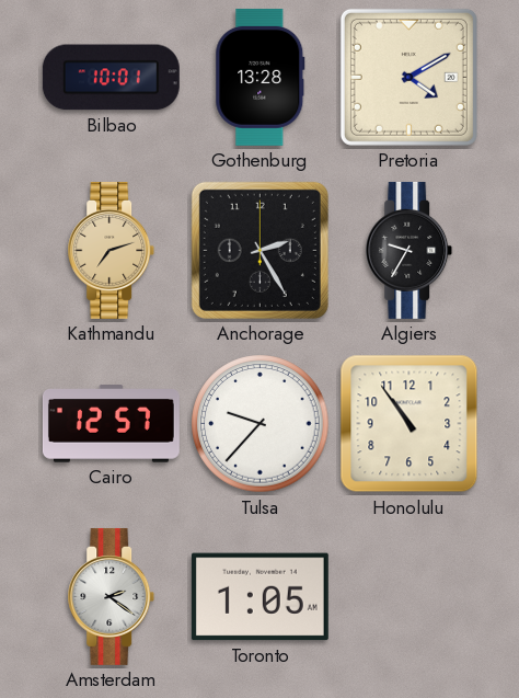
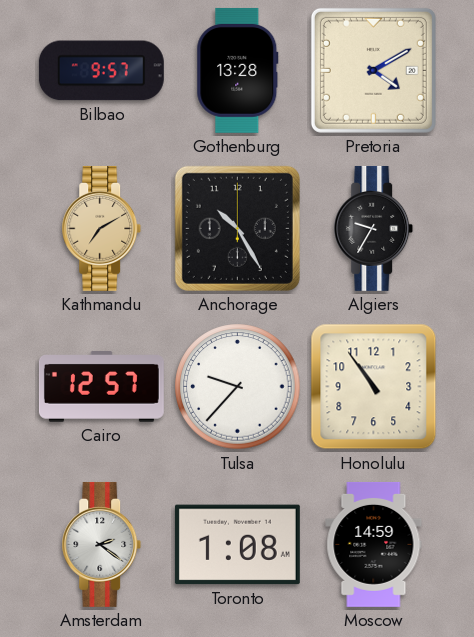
Bilbao: 10:01 -> 9:57
Kathmandu: 7:12 -> 7:10
Anchorage: 2:25 -> 10:25
Toronto: 1:05 -> 1:08
Moscow: none -> 14:59
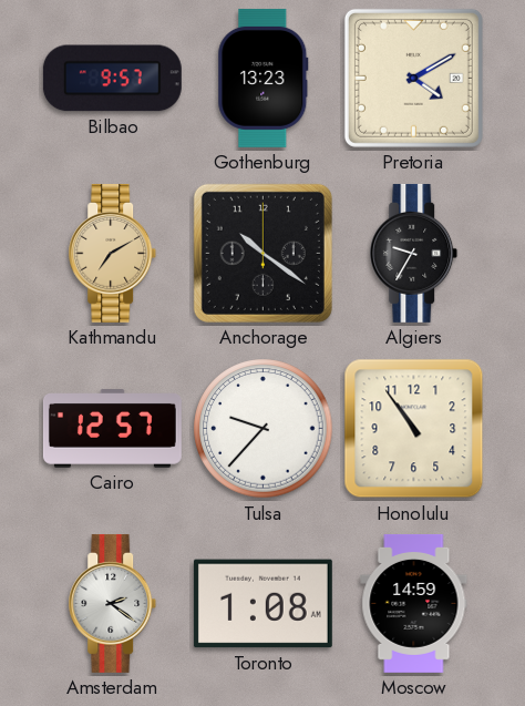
Gothenburg: 13:28 -> 13:23
Anchorage: 10:25 -> 10:21
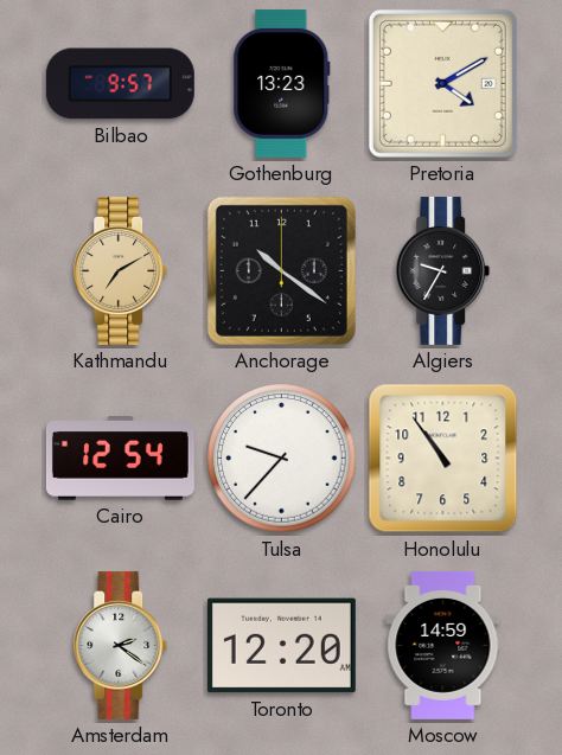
Cairo: 12:57 -> 12:54
Toronto: 1:08 -> 12:20
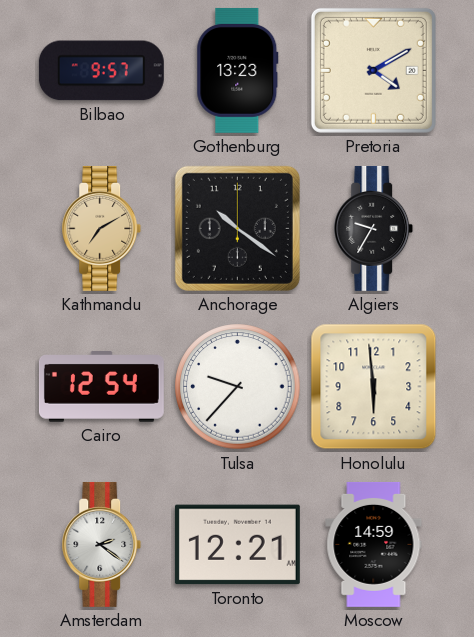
Honolulu: 10:54 -> 5:59
Toronto: 12:20 -> 12:21
